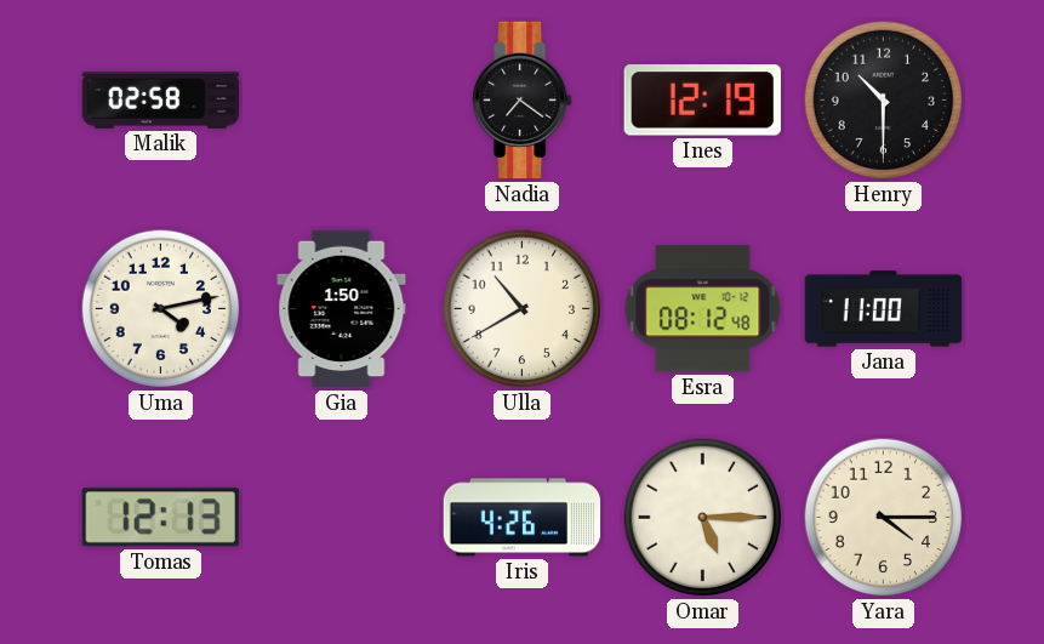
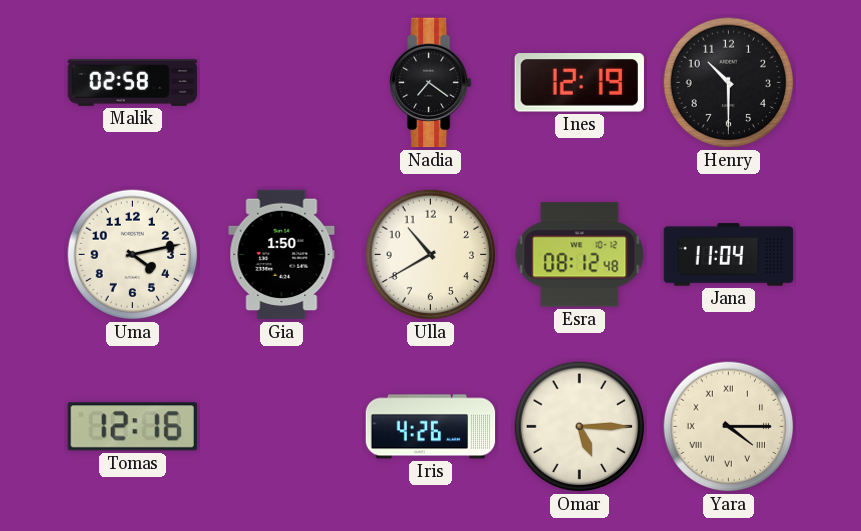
Jana: 11:00 -> 11:04
Tomas: 12:13 -> 12:16
Yara numerals: Arabic -> Roman
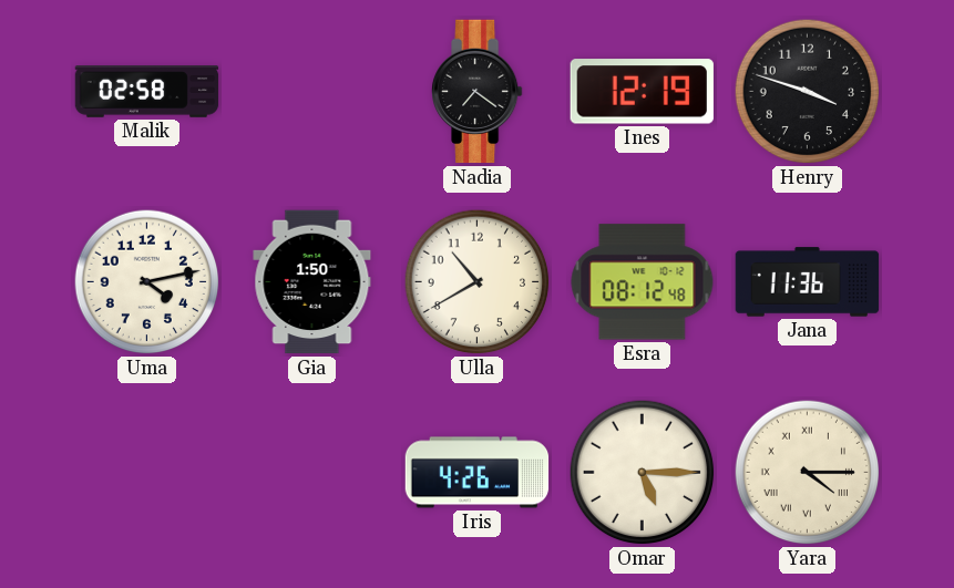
Henry: 10:30 -> 3:48
Jana: 11:04 -> 11:36
Tomas: 12:16 -> none
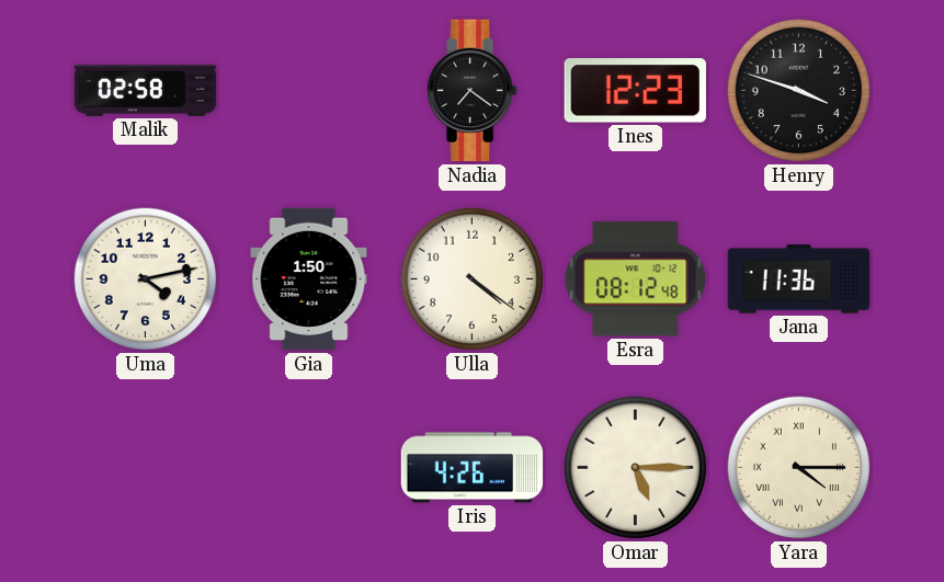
Ines: 12:19 -> 12:23
Ulla: 10:40 -> 4:21
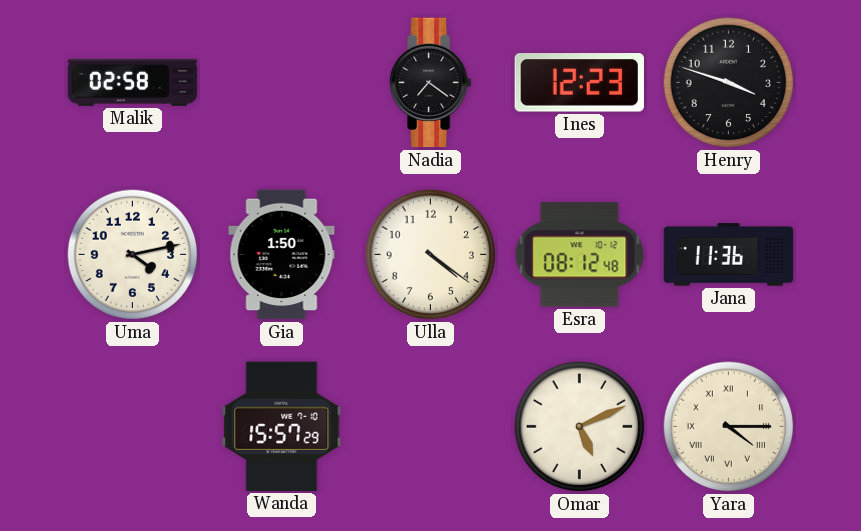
Wanda: none -> 15:57
Iris: 4:26 -> none
Omar: 5:15 -> 5:11
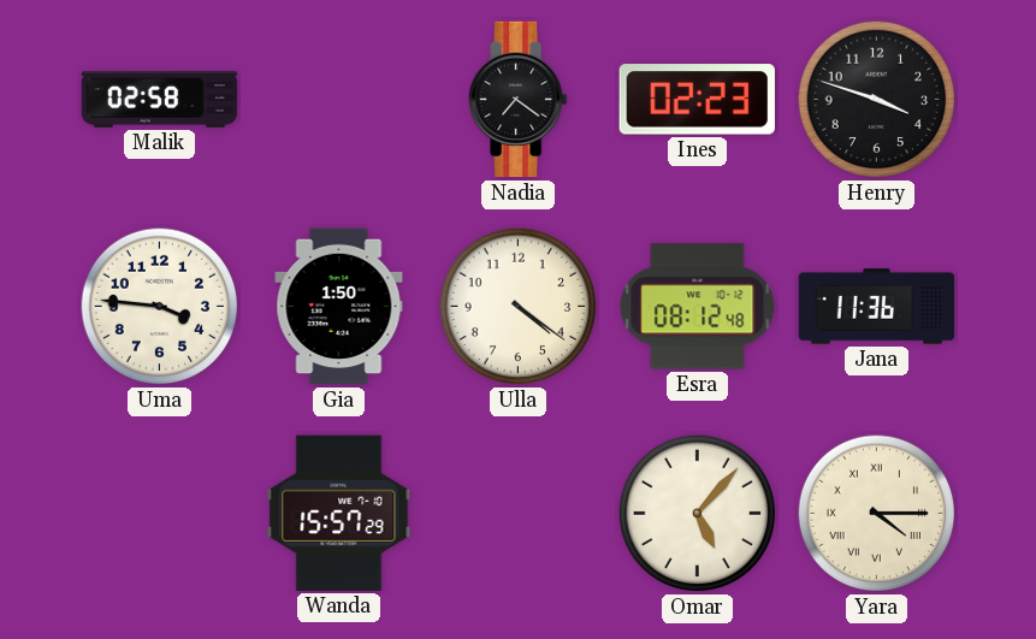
Ines: 12:23 -> 02:23
Uma: 4:13 -> 3:46
Omar: 5:11 -> 5:07
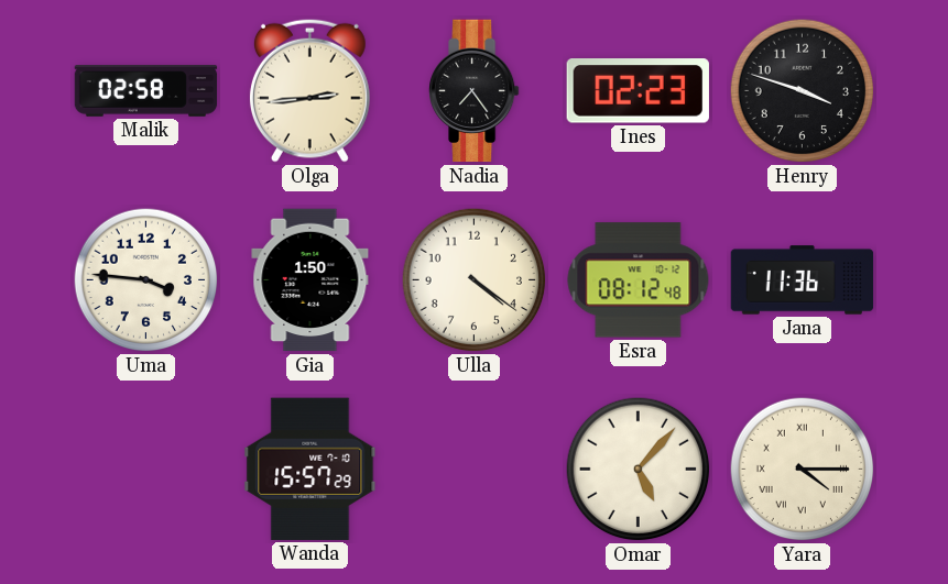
Olga: none -> 2:44
Nadia: 7:21 -> 7:24
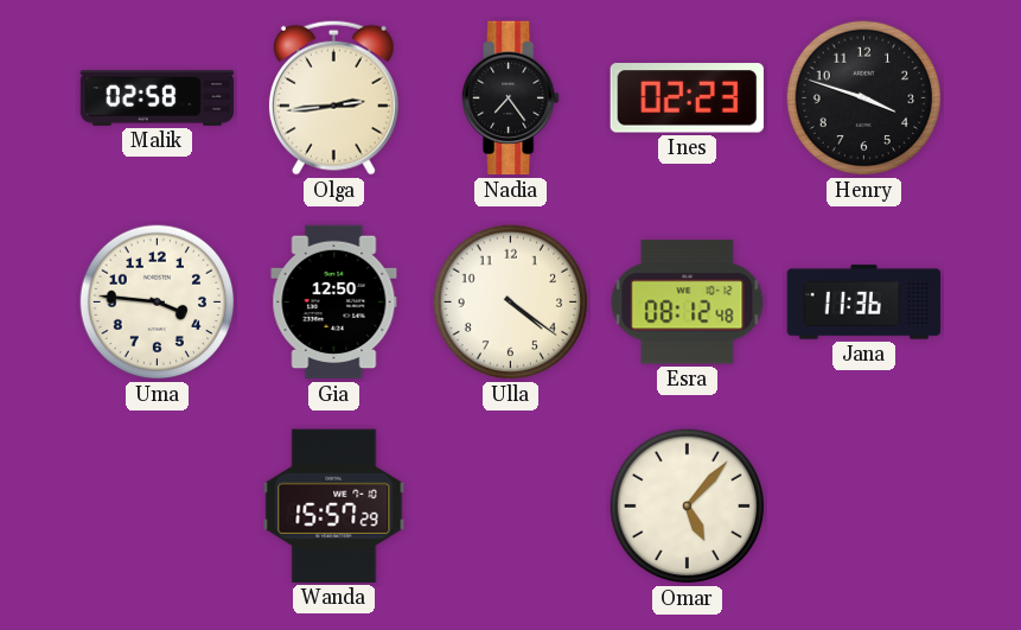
Gia: 1:50 -> 12:50
Yara: 4:15 -> none
